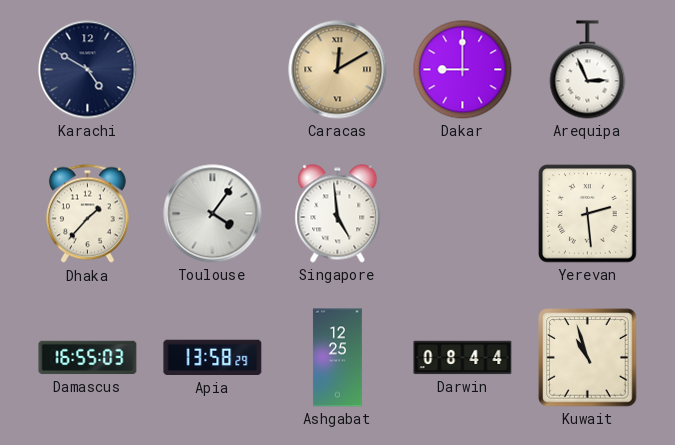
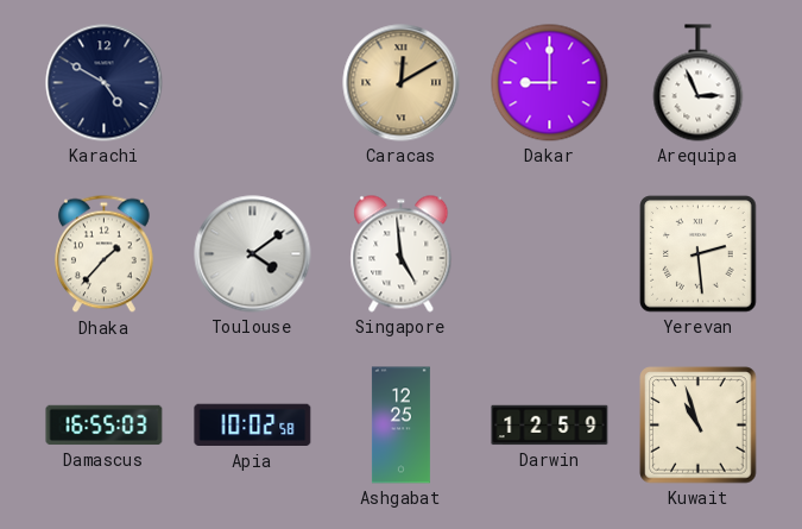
Toulouse: 4:06 -> 4:09
Apia: 13:58 -> 10:02
Darwin: 08:44 -> 12:59
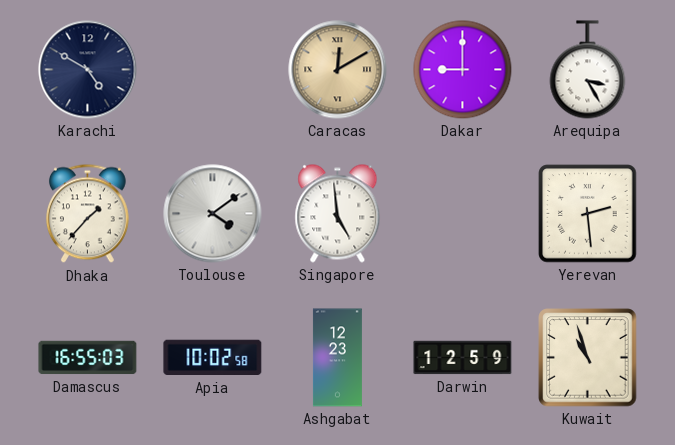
Arequipa: 2:56 -> 3:25
Ashgabat: 12:25 -> 12:23
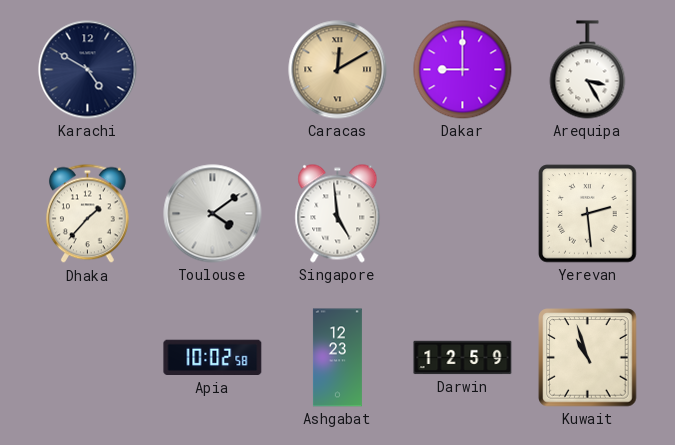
Damascus: 16:55 -> none
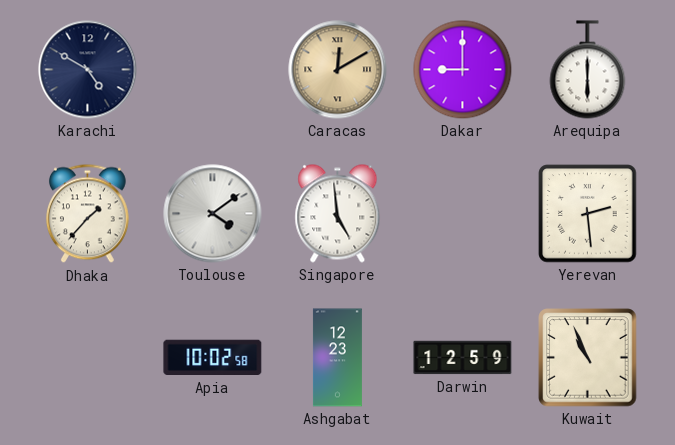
Arequipa: 3:25 -> 6:00
Kuwait: 10:57 -> 10:56
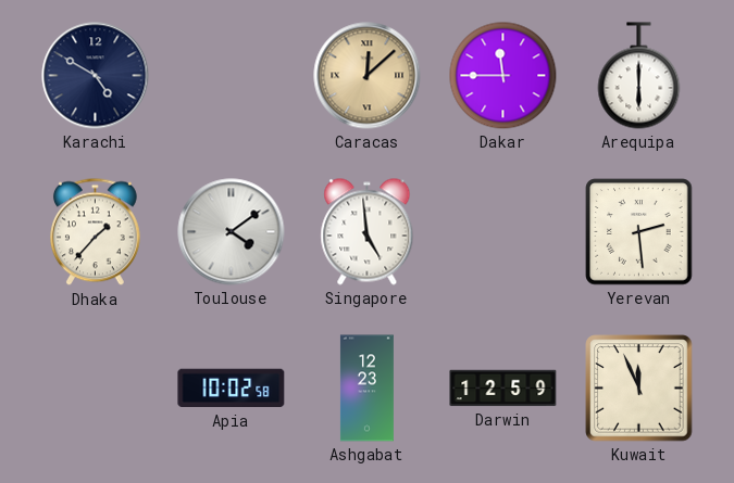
Caracas: 12:10 -> 12:08
Dakar: 9:00 -> 11:45
Kuwait: 10:56 -> 11:56
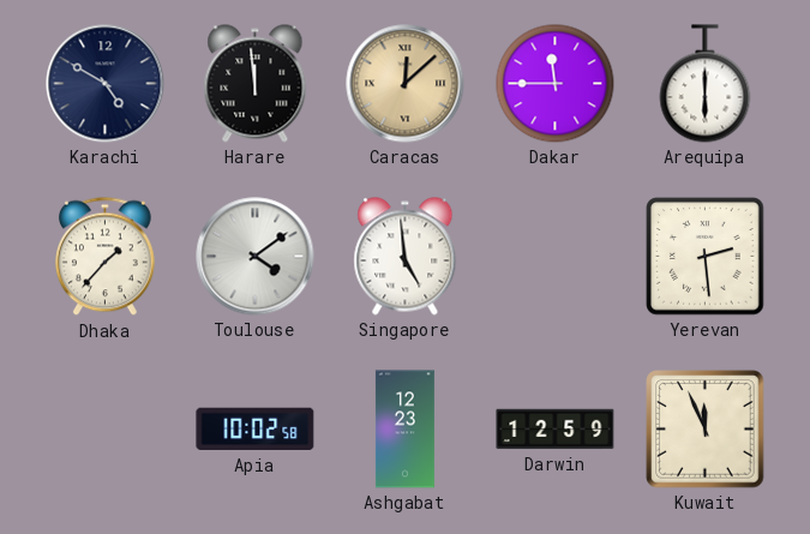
Harare: none -> 11:59
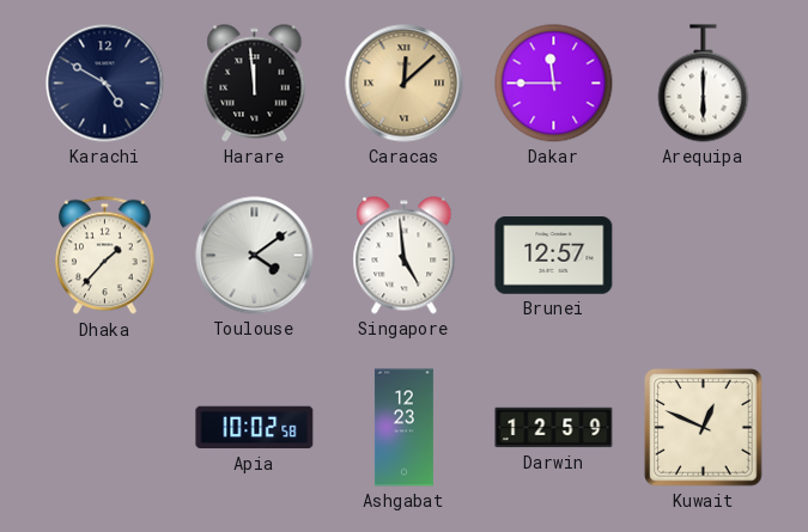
Brunei: none -> 12:57
Yerevan: 2:29 -> none
Kuwait: 11:56 -> 12:49
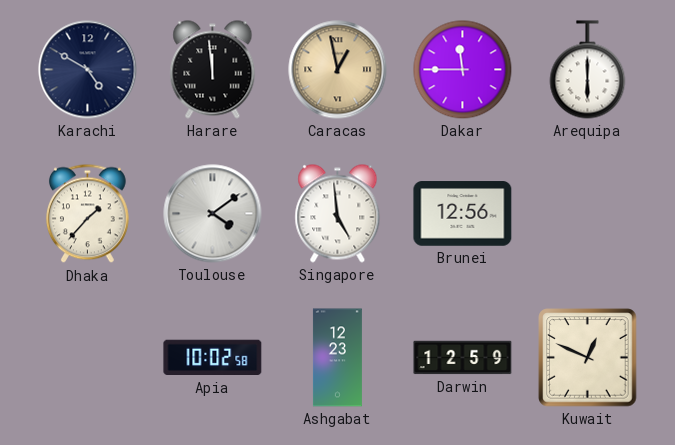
Caracas: 12:08 -> 12:58
Brunei: 12:57 -> 12:56
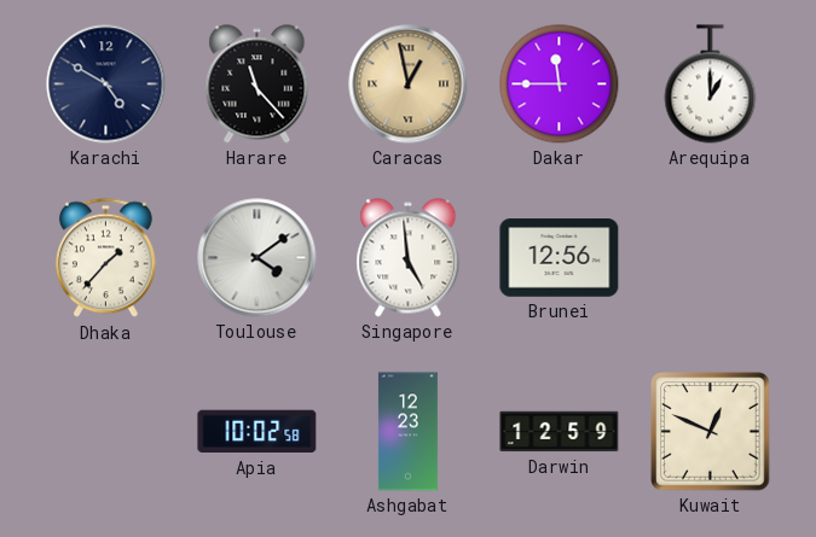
Harare: 11:59 -> 11:23
Arequipa: 6:00 -> 1:00
